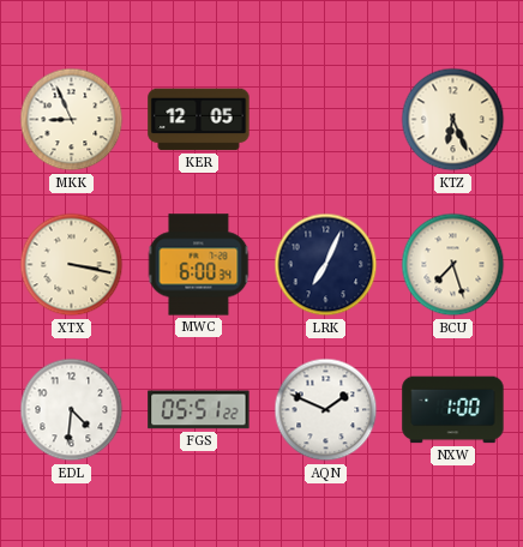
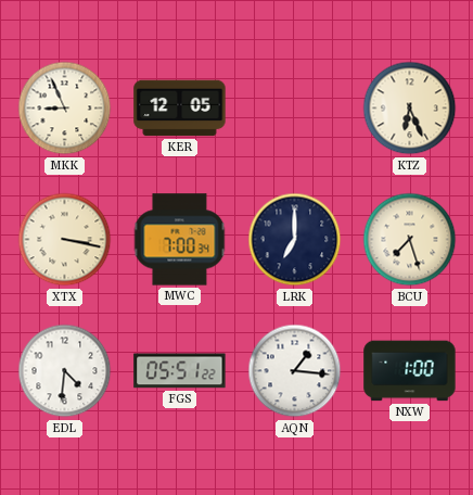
MWC: 6:00 -> 7:00
LRK: 7:04 -> 7:00
AQN: 1:49 -> 1:16
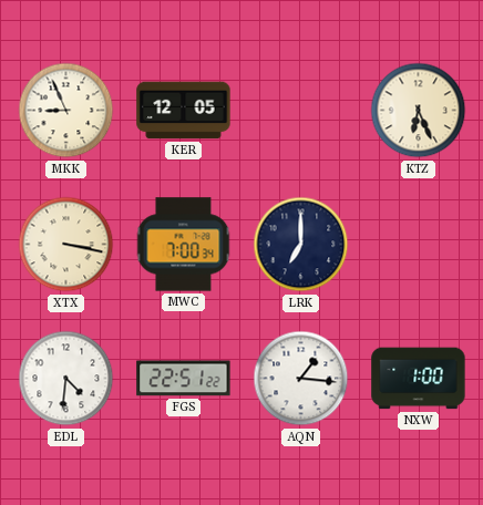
BCU: 7:27 -> none
FGS: 05:51 -> 22:51
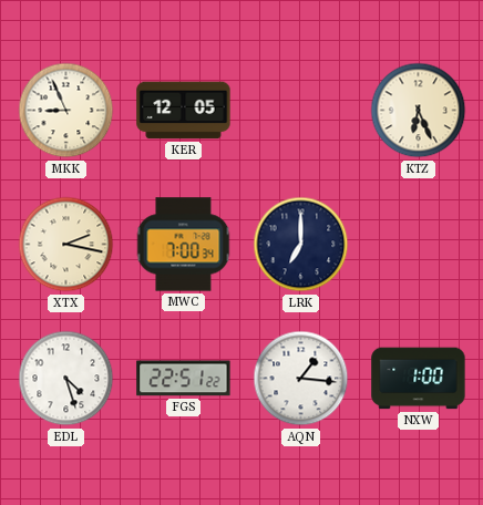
XTX: 3:17 -> 2:17
EDL: 4:31 -> 4:27
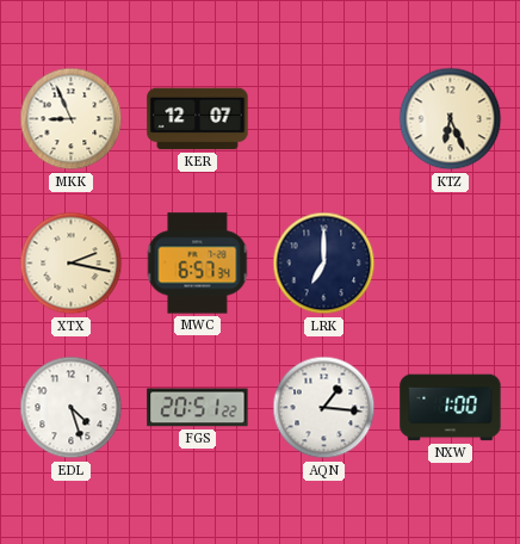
KER: 12:05 -> 12:07
MWC: 7:00 -> 6:57
FGS: 22:51 -> 20:51
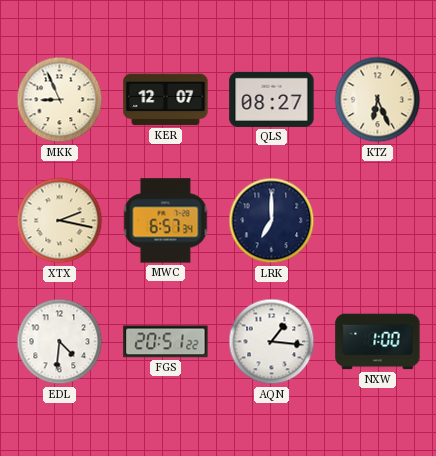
QLS: none -> 08:27
EDL: 4:27 -> 4:31
